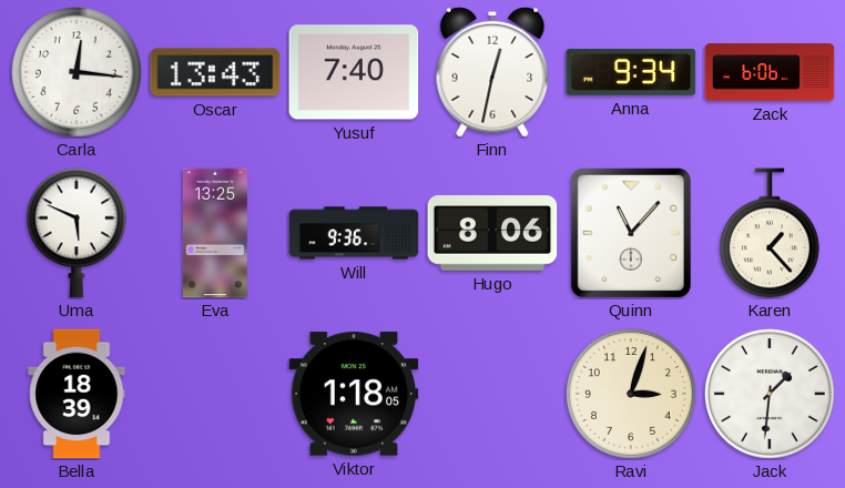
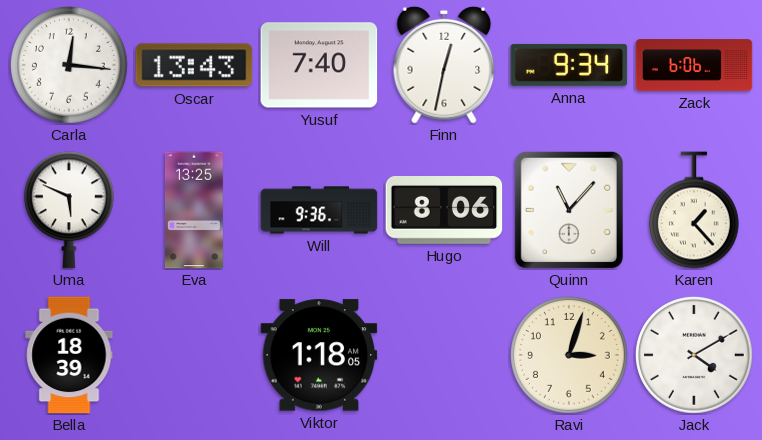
Jack: 1:31 -> 4:10
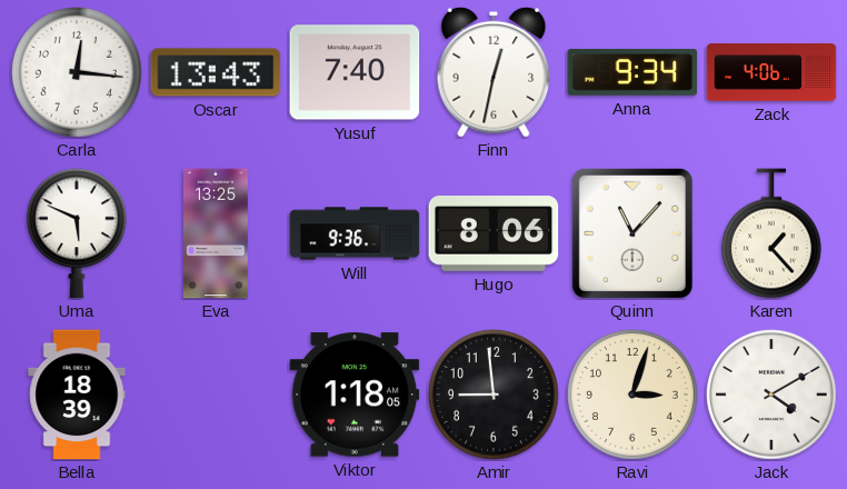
Zack: 6:06 -> 4:06
Amir: none -> 8:59
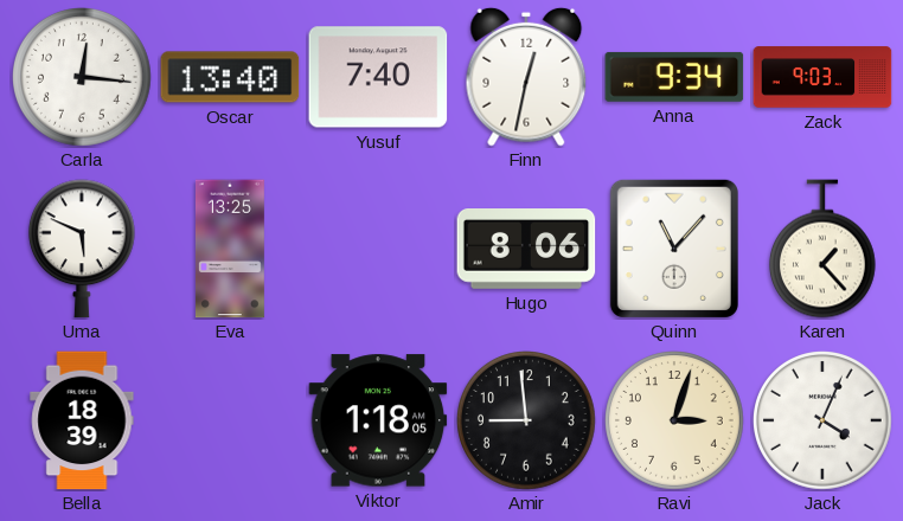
Oscar: 13:43 -> 13:40
Zack: 4:06 -> 9:03
Will: 9:36 -> none
Jack: 4:10 -> 4:04
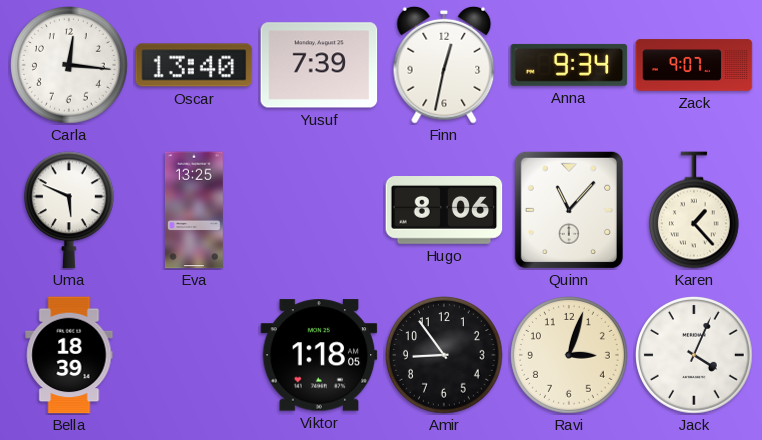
Yusuf: 7:40 -> 7:39
Zack: 9:03 -> 9:07
Amir: 8:59 -> 8:54
